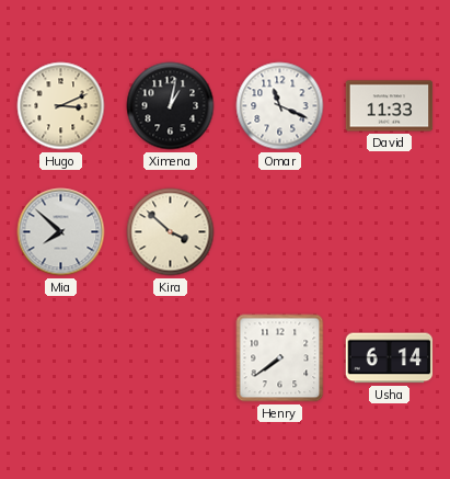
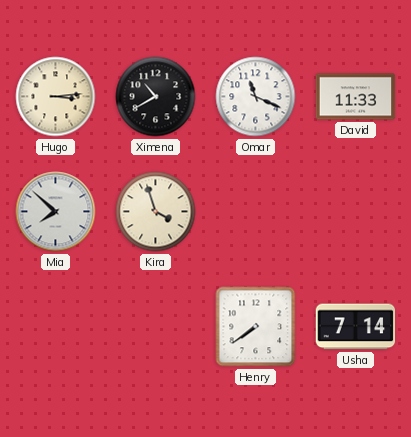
Hugo: 3:11 -> 3:14
Ximena: 1:02 -> 10:40
Kira: 3:52 -> 3:57
Usha: 6:14 -> 7:14
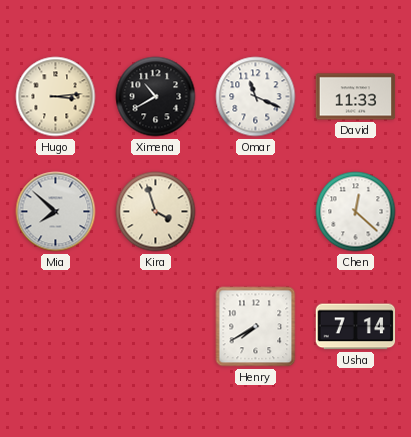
Chen: none -> 12:22
Henry: 7:39 -> 7:40
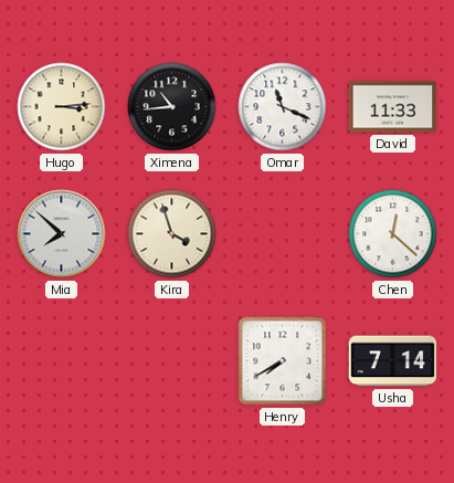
Ximena: 10:40 -> 10:44
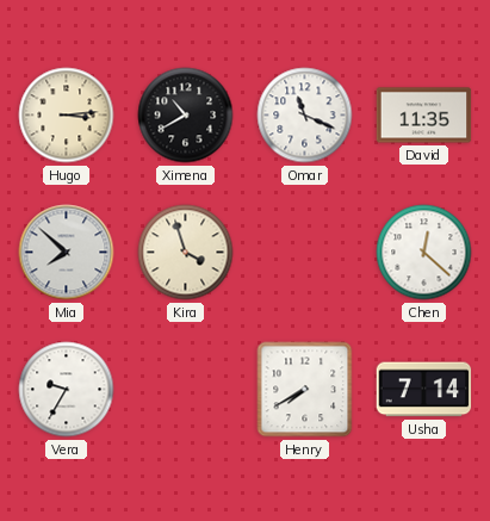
Ximena: 10:44 -> 10:40
David: 11:33 -> 11:35
Vera: none -> 9:35
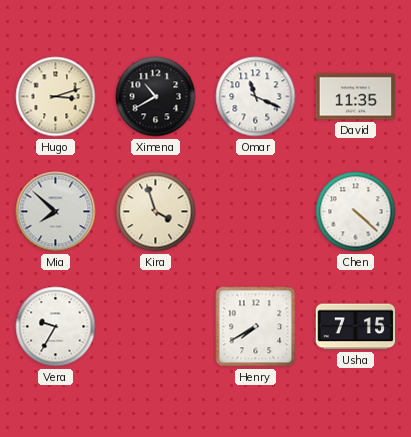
Hugo: 3:14 -> 3:12
Chen: 12:22 -> 4:22
Usha: 7:14 -> 7:15
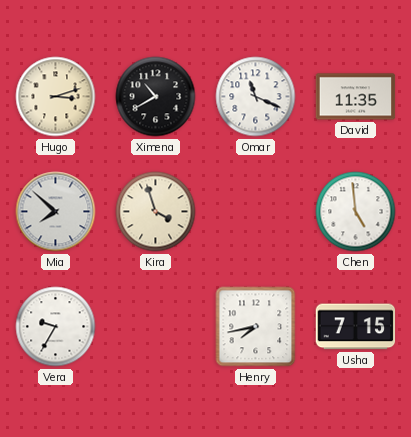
Chen: 4:22 -> 4:59
Henry: 7:40 -> 7:43
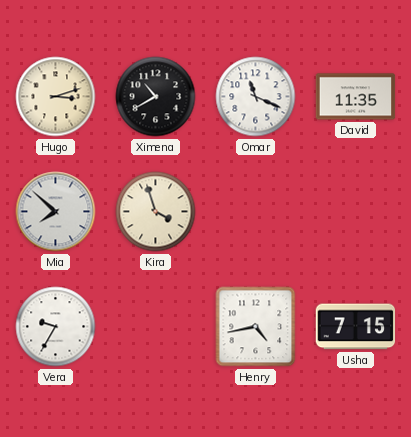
Chen: 4:59 -> none
Henry: 7:43 -> 4:43
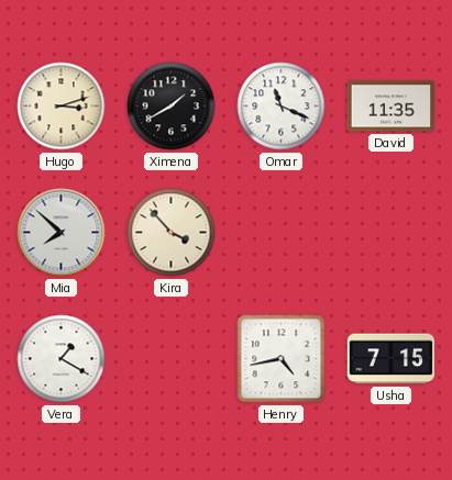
Ximena: 10:40 -> 1:40
Kira: 3:57 -> 3:53
Vera: 9:35 -> 1:20
